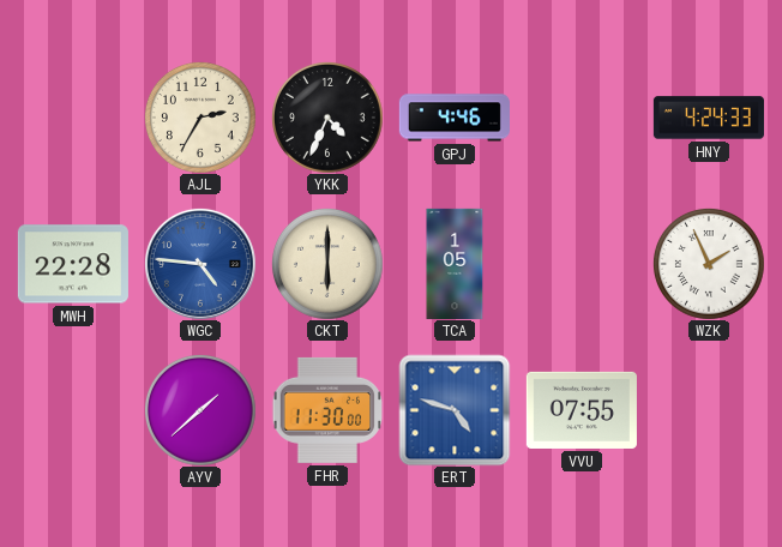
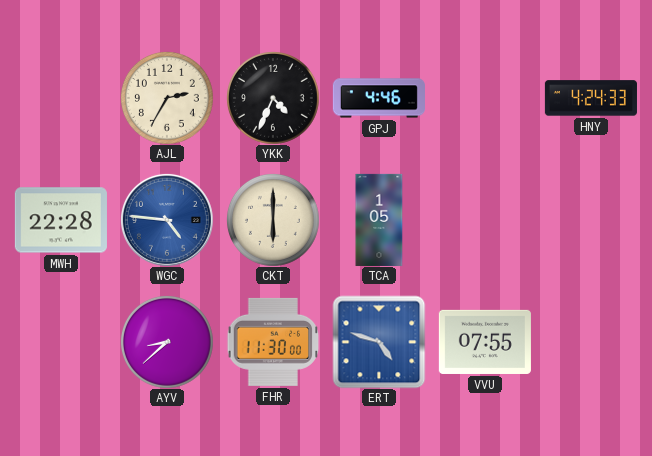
WZK: 1:56 -> none
AYV: 1:38 -> 8:38
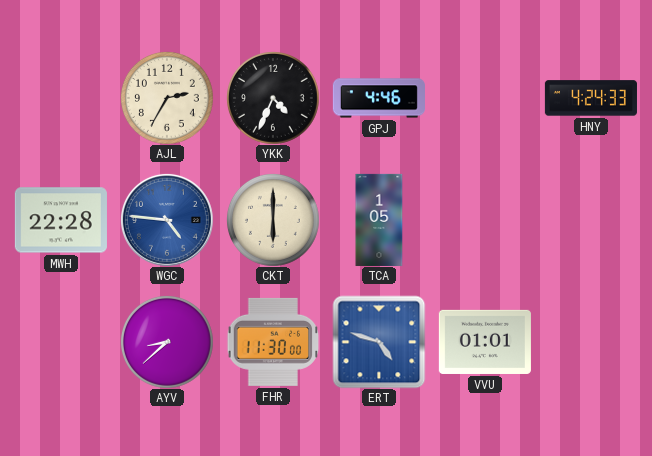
VVU: 07:55 -> 01:01
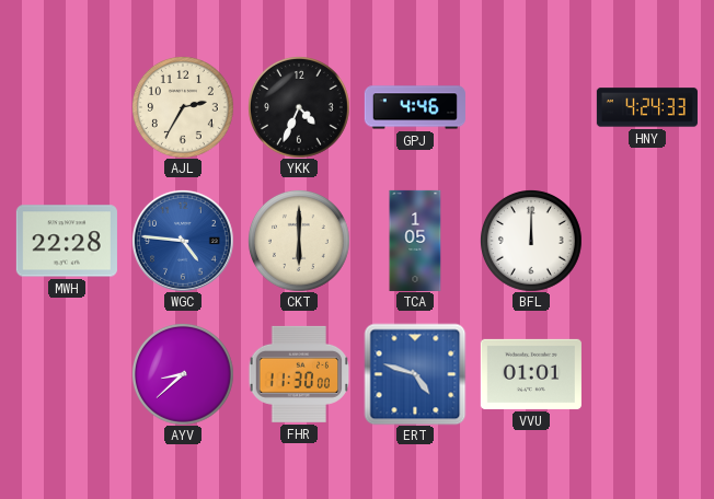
BFL: none -> 12:00
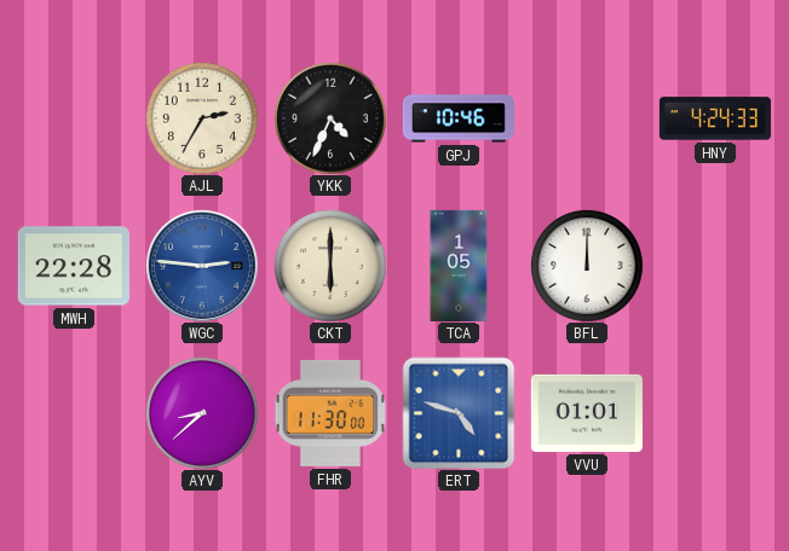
GPJ: 4:46 -> 10:46
WGC: 4:46 -> 2:46
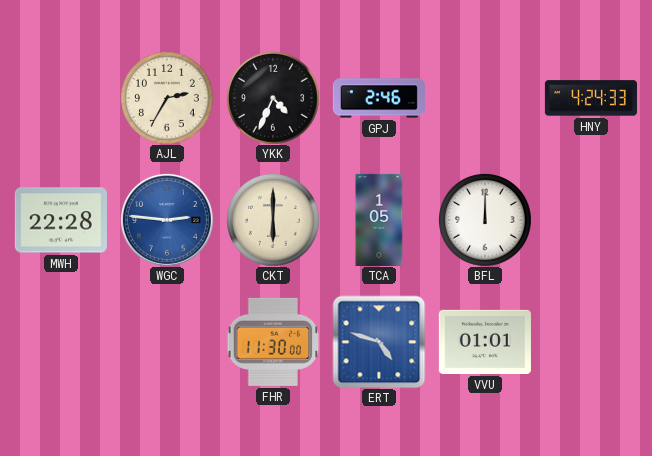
GPJ: 10:46 -> 2:46
AYV: 8:38 -> none
